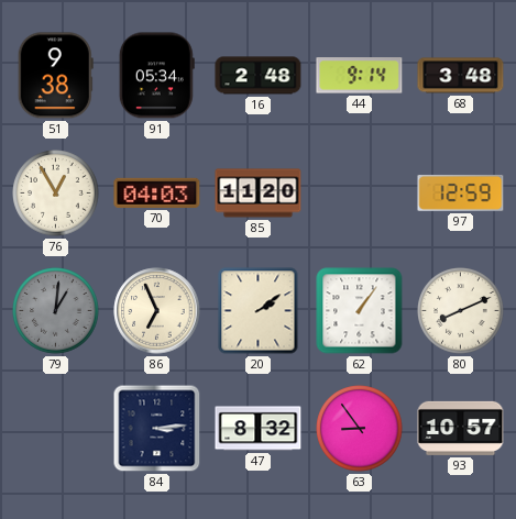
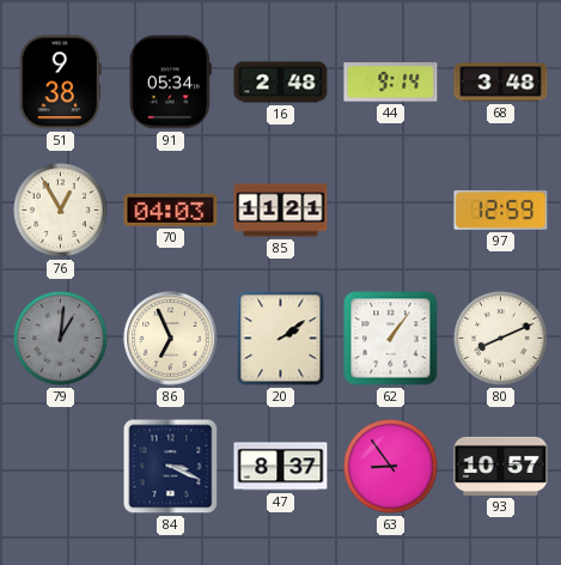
85: 11:20 -> 11:21
84: 3:14 -> 3:19
47: 8:32 -> 8:37
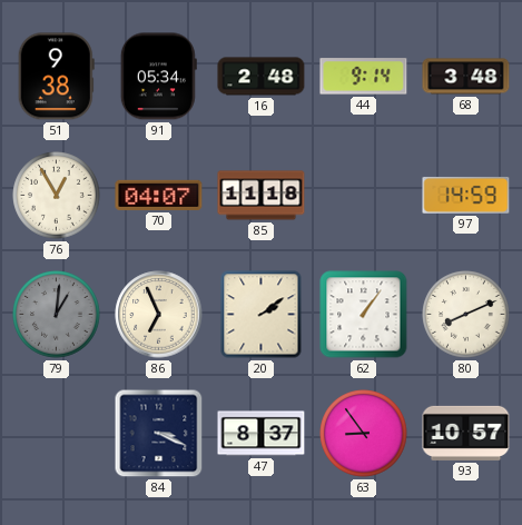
70: 04:03 -> 04:07
85: 11:21 -> 11:18
97: 12:59 -> 14:59
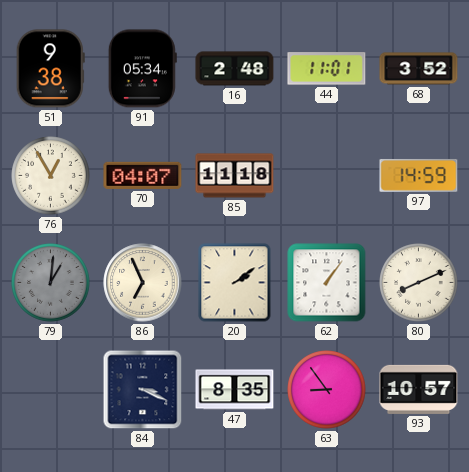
44: 9:14 -> 11:01
68: 3:48 -> 3:52
47: 8:37 -> 8:35
